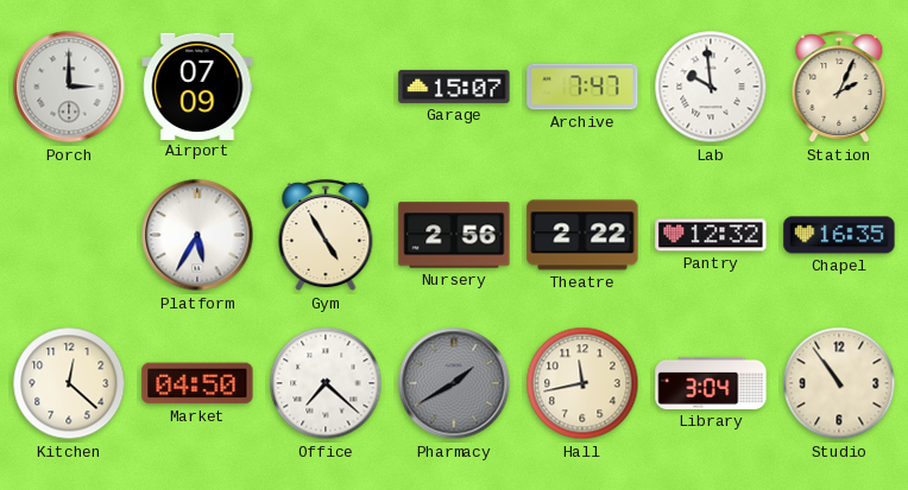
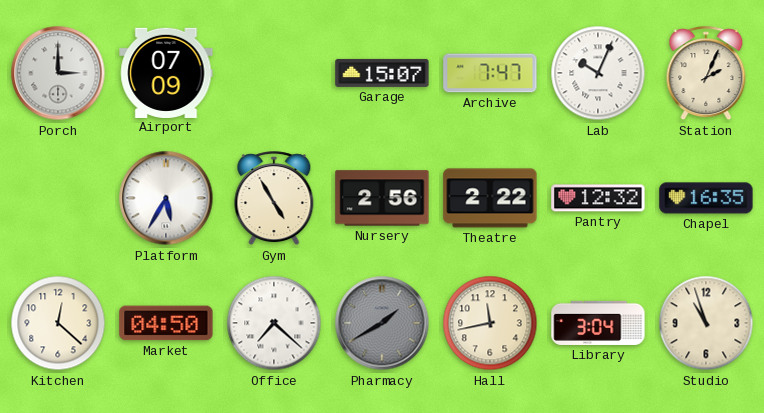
Lab: 9:59 -> 10:04
Studio: 10:54 -> 10:57
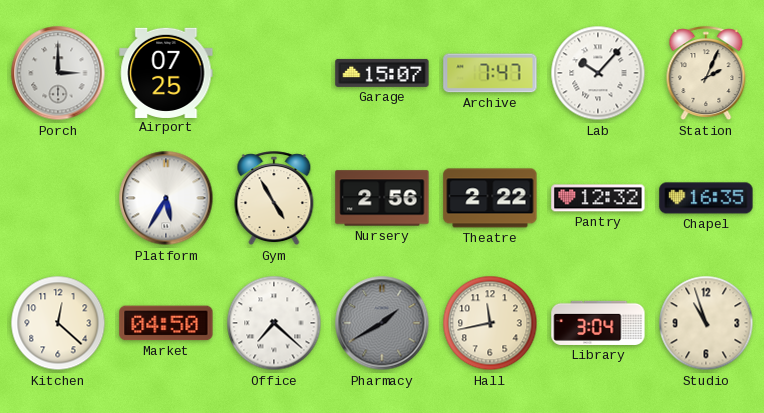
Airport: 07:09 -> 07:25
Lab: 10:04 -> 10:07
